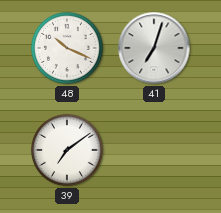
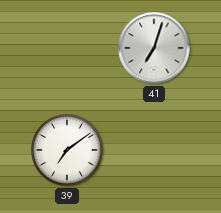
48: 10:19 -> none
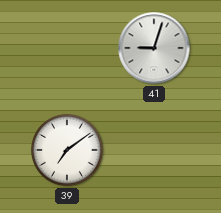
41: 7:03 -> 9:03
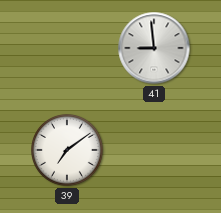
41: 9:03 -> 8:59
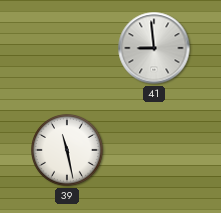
39: 7:09 -> 11:28
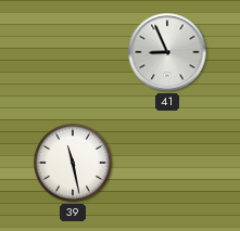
41: 8:59 -> 8:56
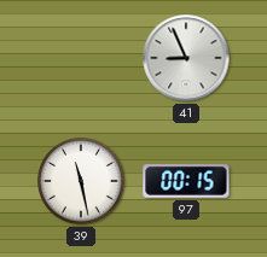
97: none -> 00:15
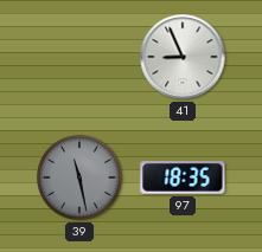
39 dial: white -> grey
97: 00:15 -> 18:35
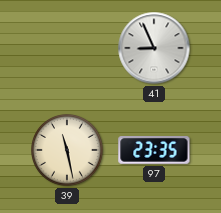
39 dial: grey -> cream
97: 18:35 -> 23:35
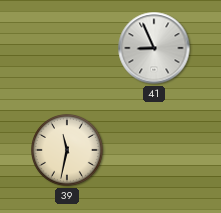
39: 11:28 -> 11:32
97: 23:35 -> none
